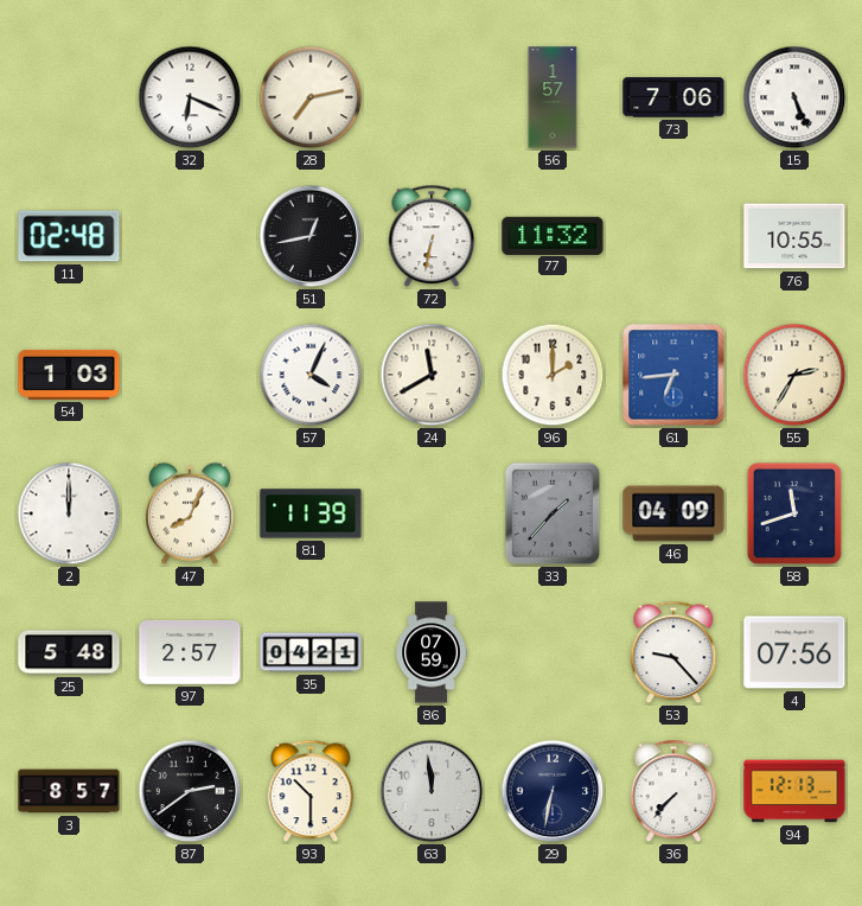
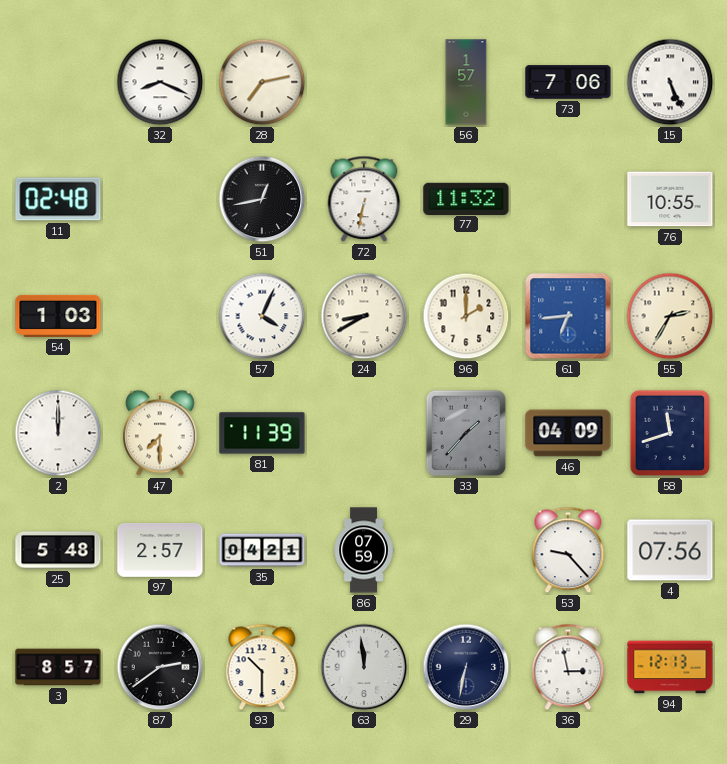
32: 6:19 -> 8:19
24: 11:40 -> 8:40
47: 8:04 -> 7:30
36: 7:37 -> 2:58
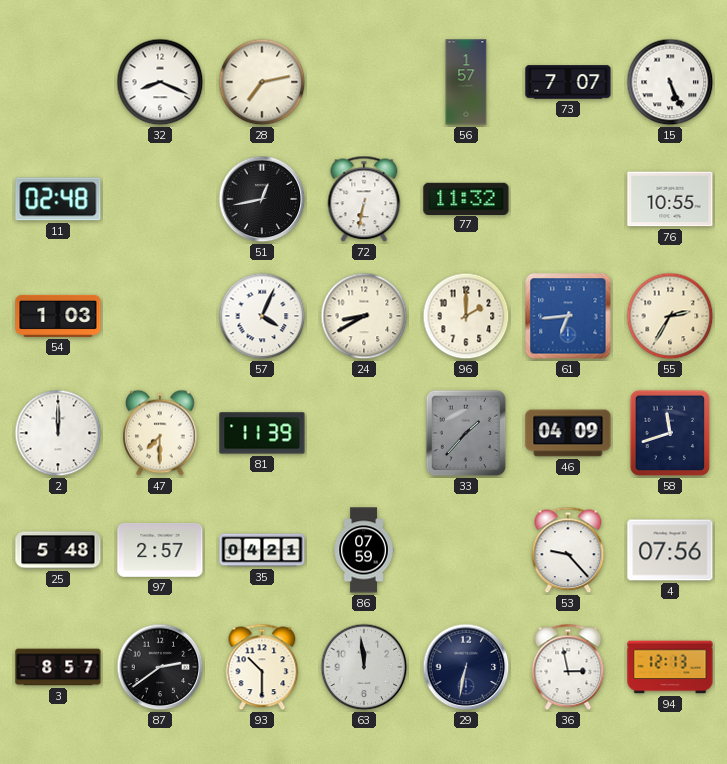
73: 7:06 -> 7:07
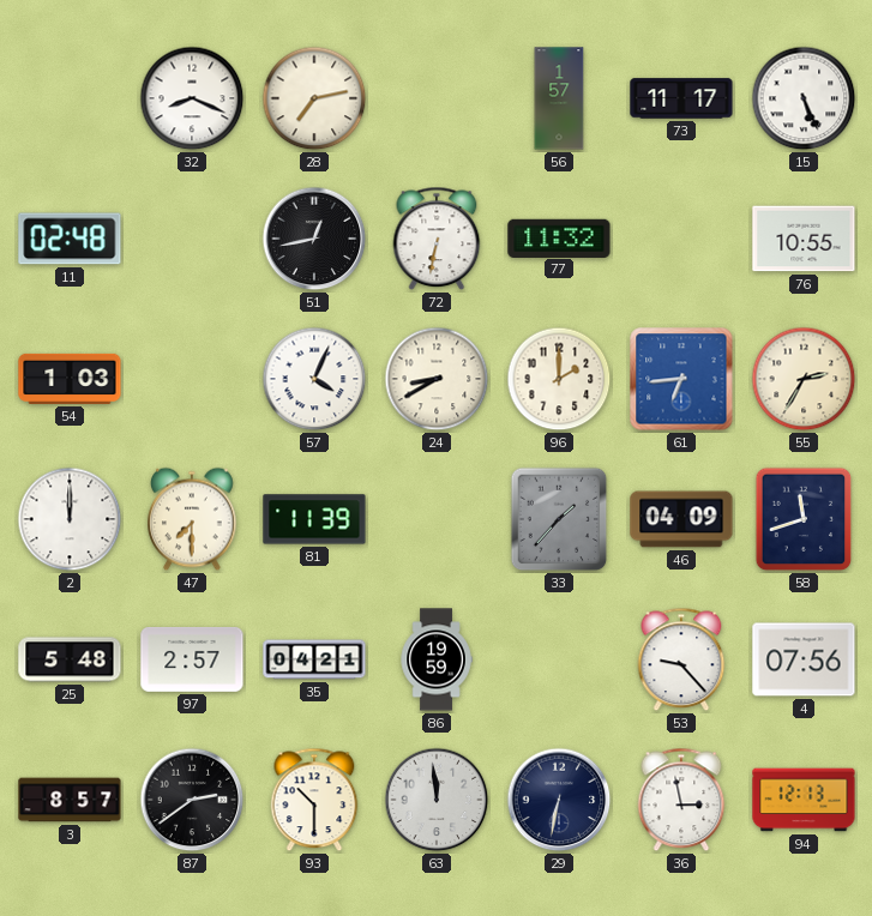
73: 7:07 -> 11:17
86: 07:59 -> 19:59
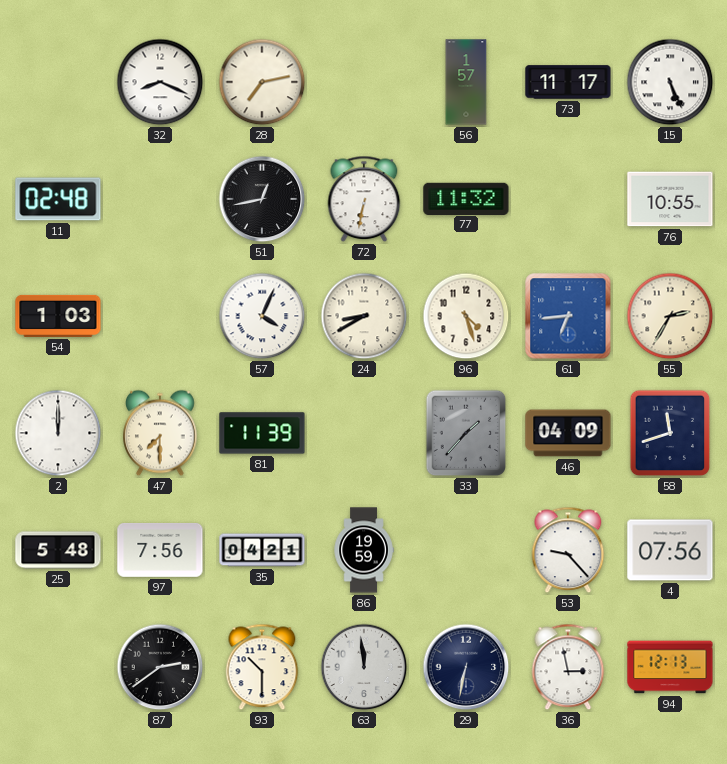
96: 2:00 -> 4:27
97: 2:57 -> 7:56
3: 8:57 -> none
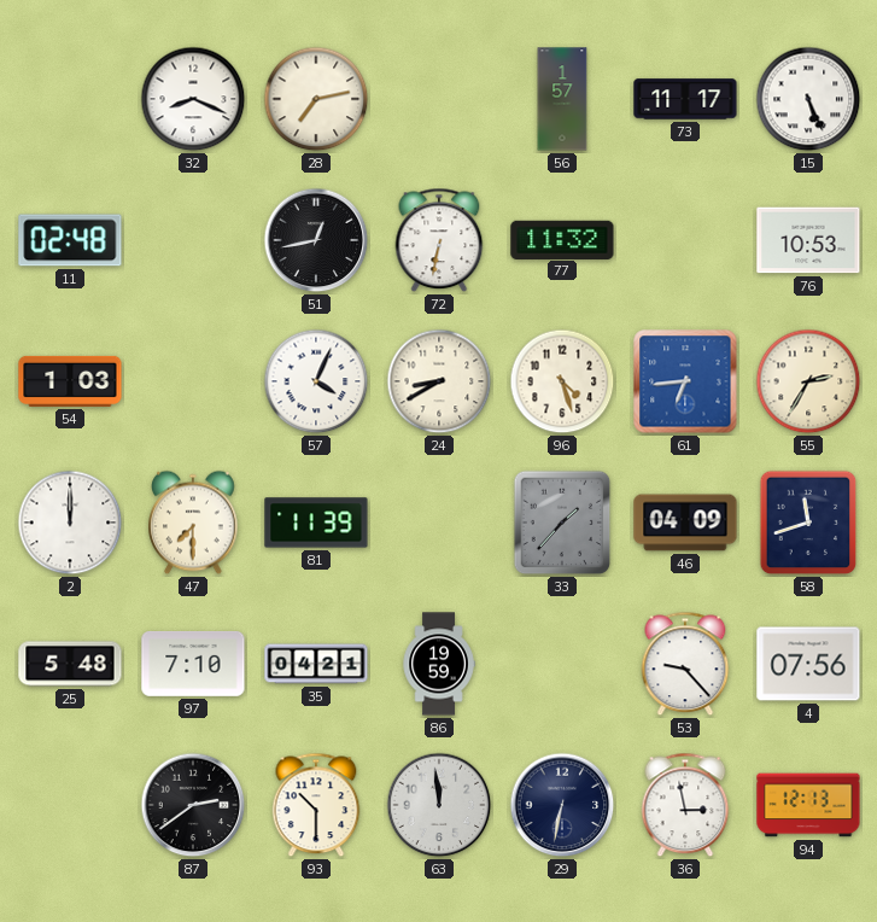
76: 10:55 -> 10:53
97: 7:56 -> 7:10
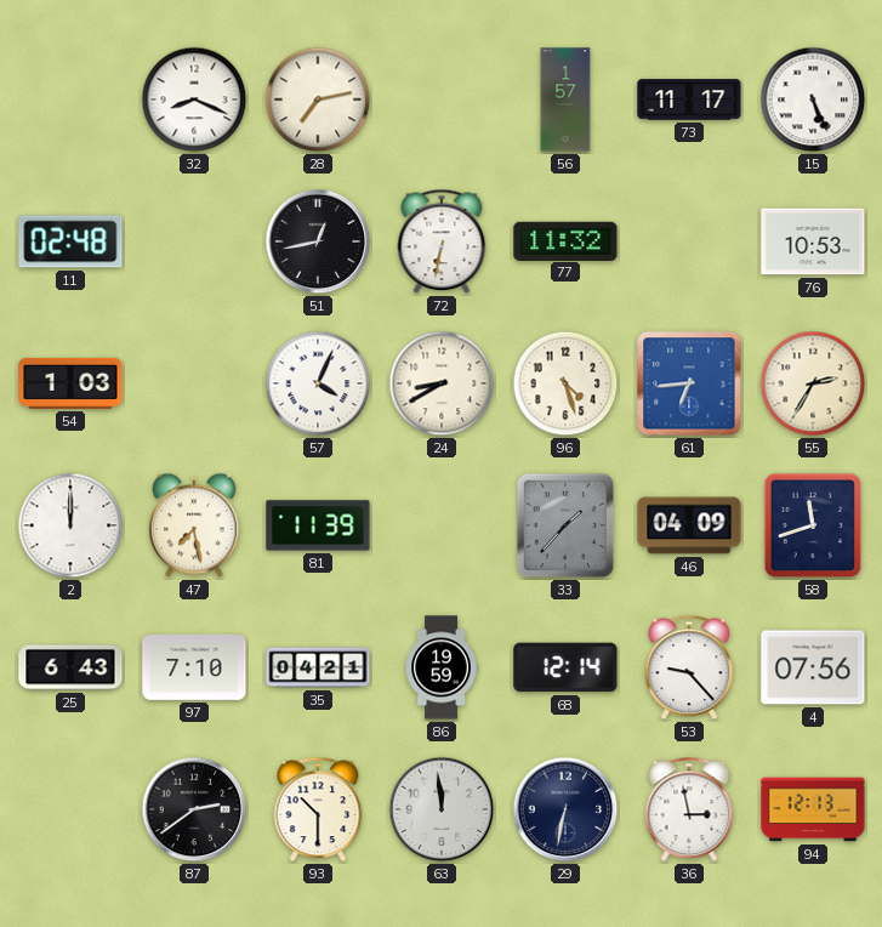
47: 7:30 -> 7:28
25: 5:48 -> 6:43
68: none -> 12:14
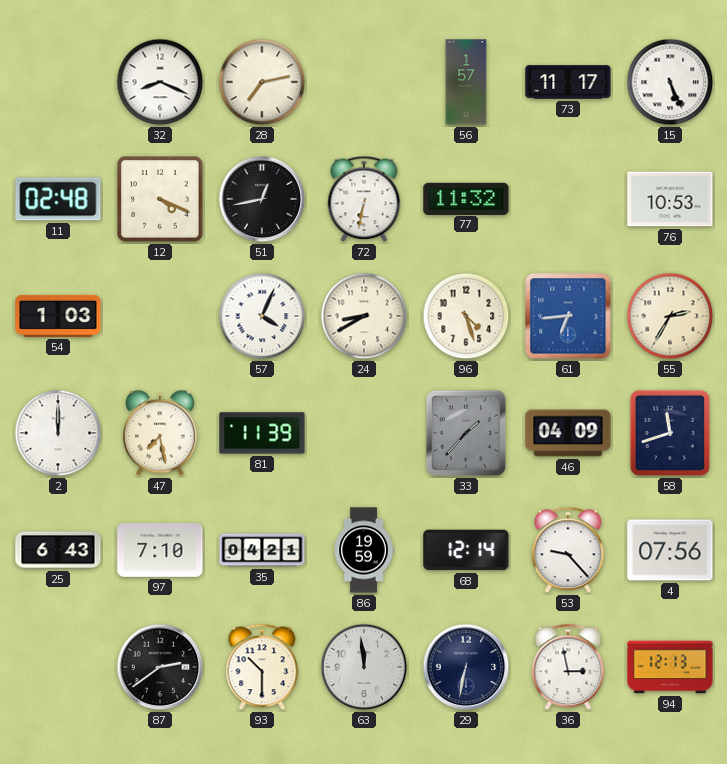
12: none -> 4:19
